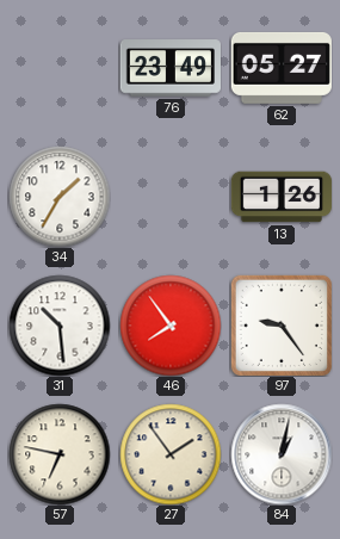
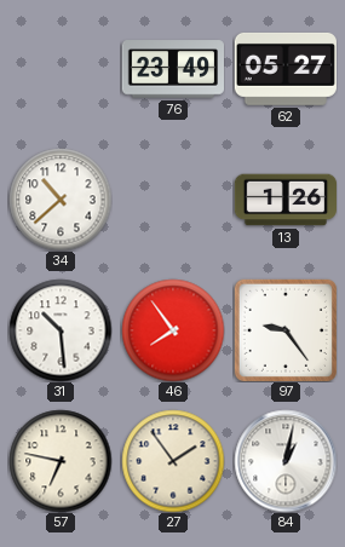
34: 1:35 -> 10:38
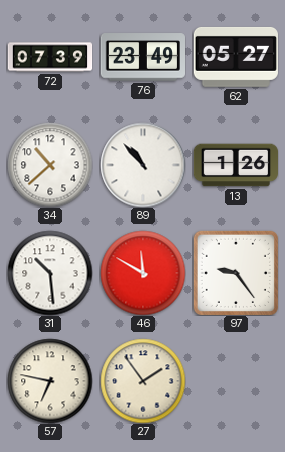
72: none -> 07:39
89: none -> 10:53
46: 7:54 -> 11:50
84: 1:02 -> none
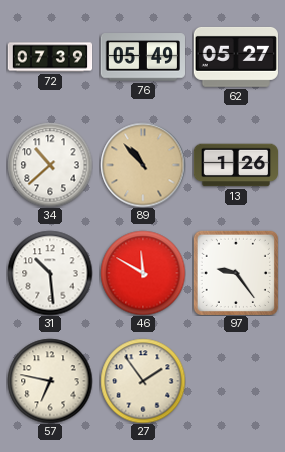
76: 23:49 -> 05:49
89 dial: white -> champagne
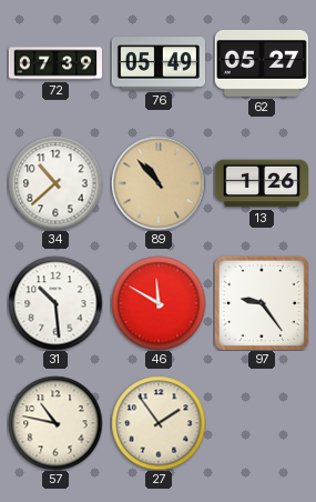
57: 6:47 -> 10:47
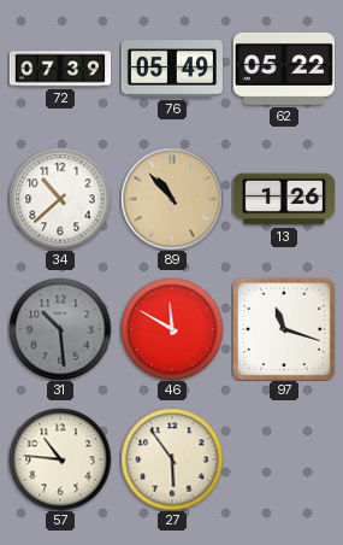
62: 05:27 -> 05:22
31 dial: white -> grey
97: 9:24 -> 11:18
57: 10:47 -> 10:46
27: 1:54 -> 5:54
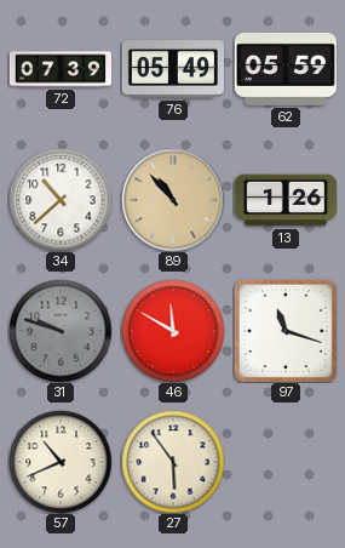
62: 05:22 -> 05:59
31: 10:29 -> 9:48
57: 10:46 -> 10:41
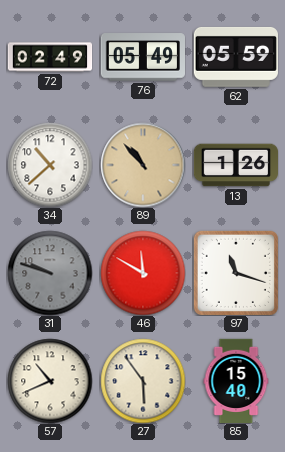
72: 07:39 -> 02:49
85: none -> 15:40
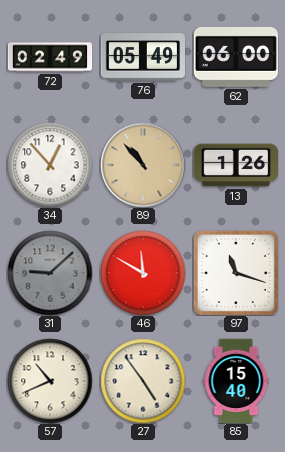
62: 05:59 -> 06:00
34: 10:38 -> 12:53
31: 9:48 -> 9:08
27: 5:54 -> 4:54
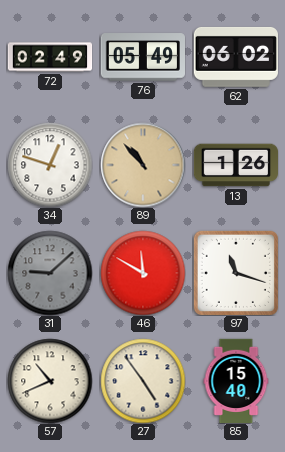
62: 06:00 -> 06:02
34: 12:53 -> 12:48
